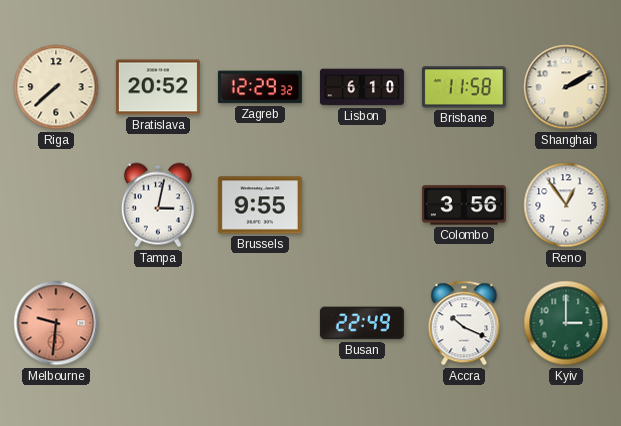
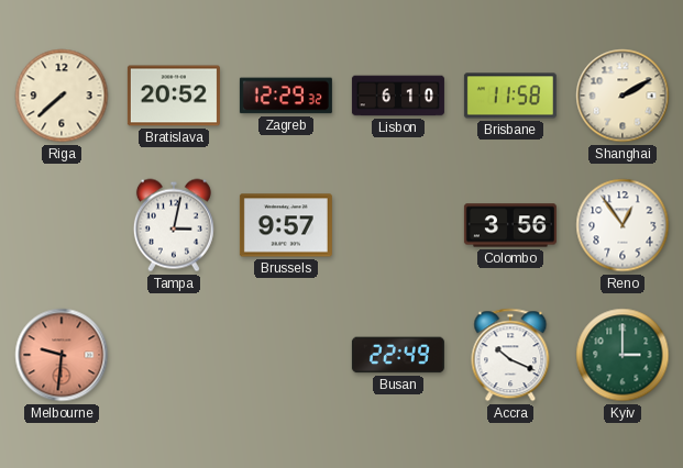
Brussels: 9:55 -> 9:57
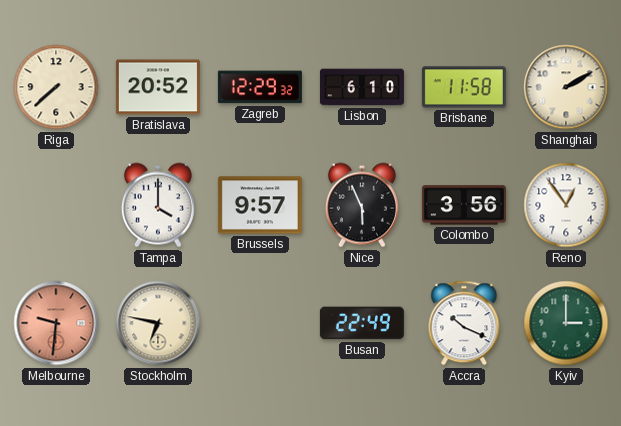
Tampa: 3:02 -> 4:00
Nice: none -> 5:56
Stockholm: none -> 6:47
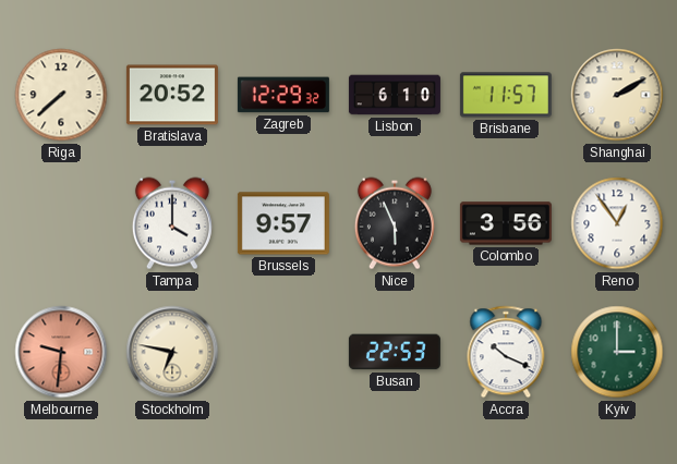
Brisbane: 11:58 -> 11:57
Busan: 22:49 -> 22:53
